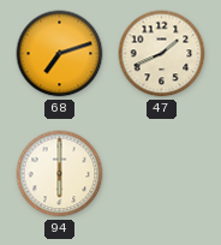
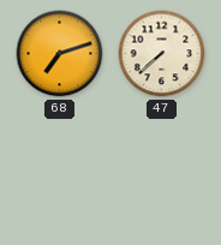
47: 1:41 -> 7:38
94: 6:00 -> none
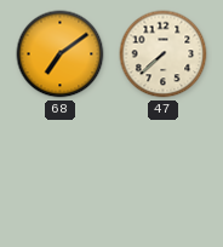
68: 7:12 -> 7:09
